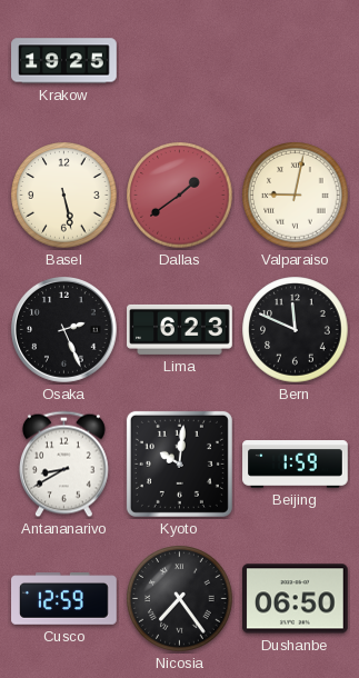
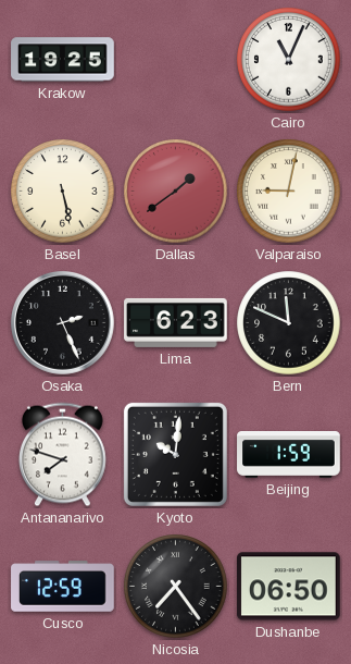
Cairo: none -> 11:04
Antananarivo: 8:40 -> 7:48
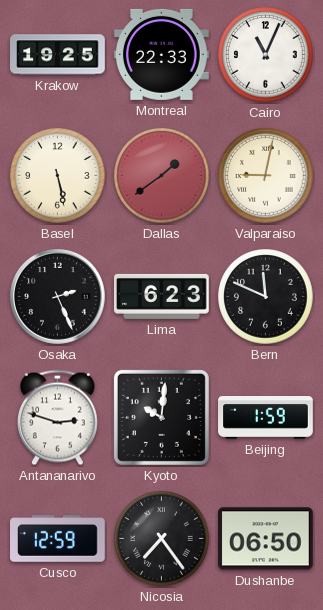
Montreal: none -> 22:33
Antananarivo: 7:48 -> 2:48
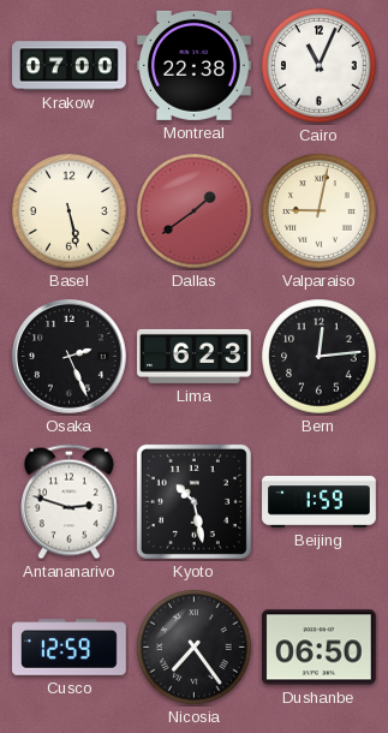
Krakow: 19:25 -> 07:00
Montreal: 22:33 -> 22:38
Bern: 11:49 -> 12:14
Kyoto: 10:01 -> 10:28
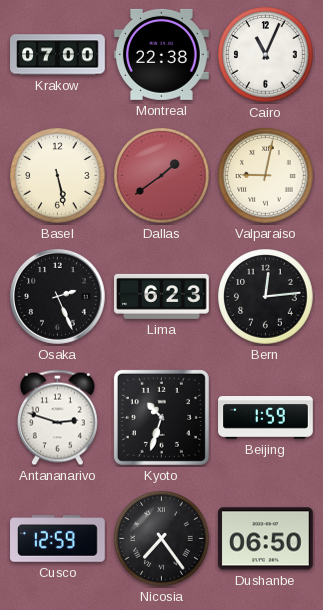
Kyoto: 10:28 -> 10:33
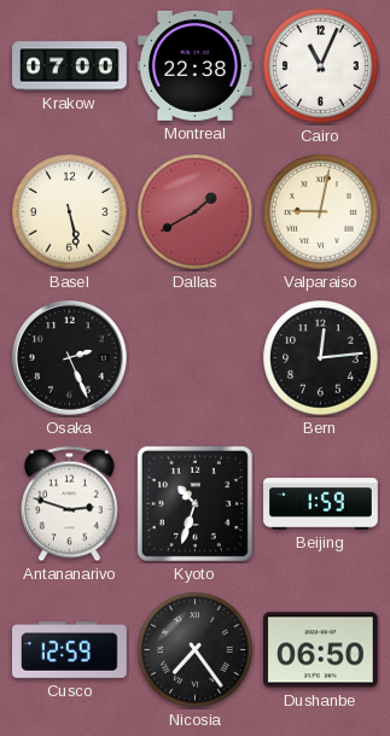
Dallas: 1:39 -> 1:40
Lima: 6:23 -> none
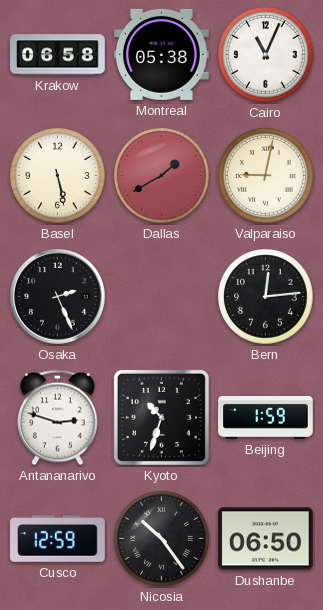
Krakow: 07:00 -> 06:58
Montreal: 22:38 -> 05:38
Nicosia: 7:24 -> 10:24
